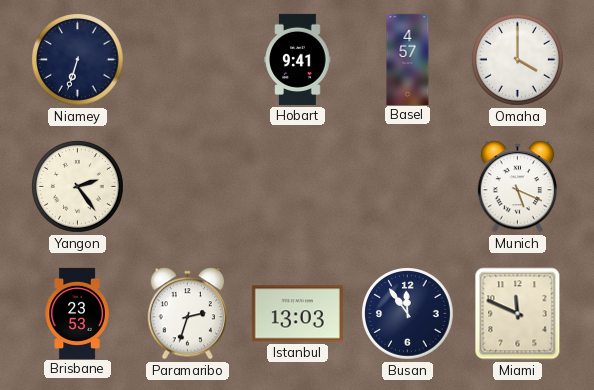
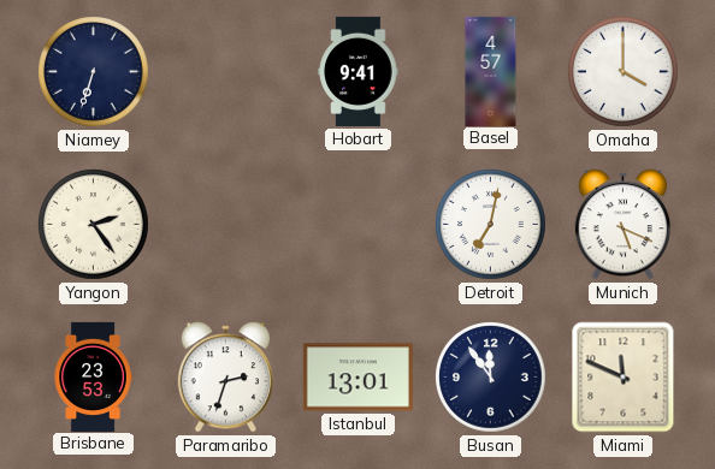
Detroit: none -> 7:02
Istanbul: 13:03 -> 13:01
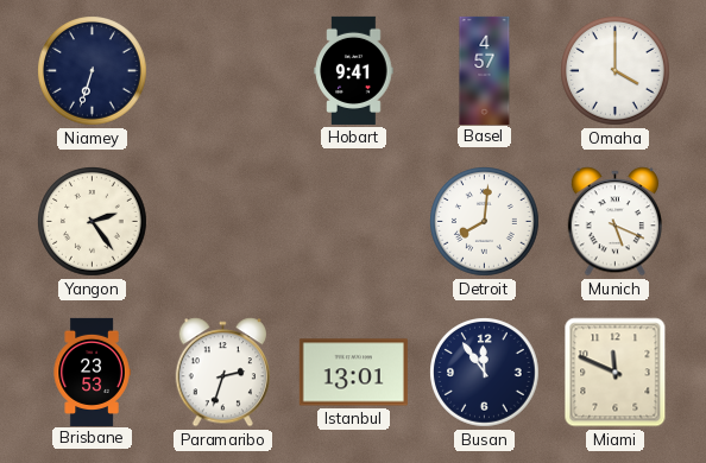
Detroit: 7:02 -> 8:01
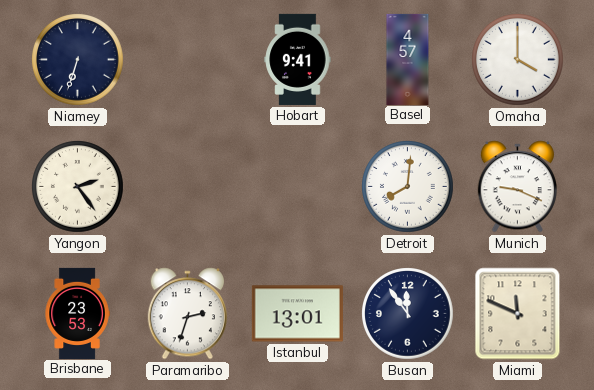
Munich: 5:19 -> 9:19
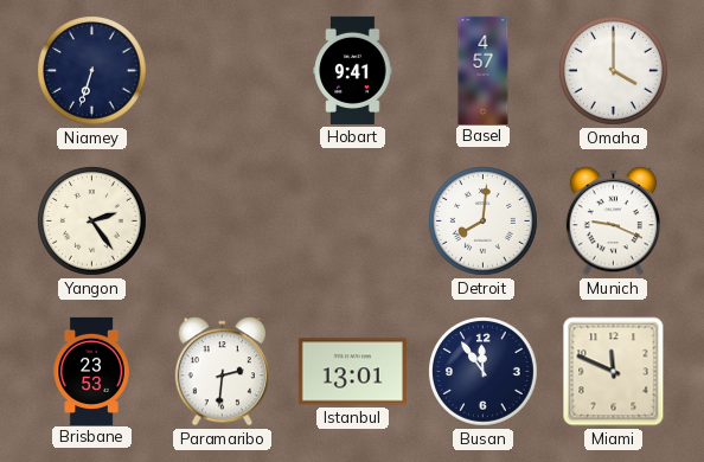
Paramaribo: 2:33 -> 2:31
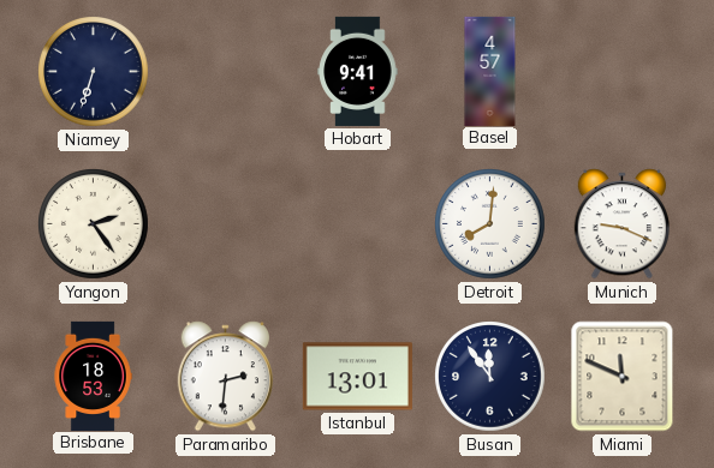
Omaha: 4:00 -> none
Brisbane: 23:53 -> 18:53
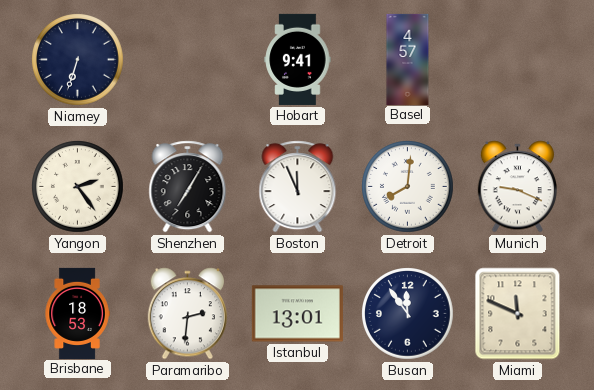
Shenzhen: none -> 7:05
Boston: none -> 11:56
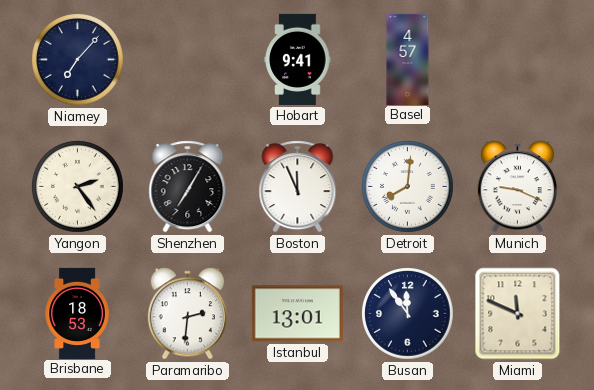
Niamey: 6:33 -> 7:07
